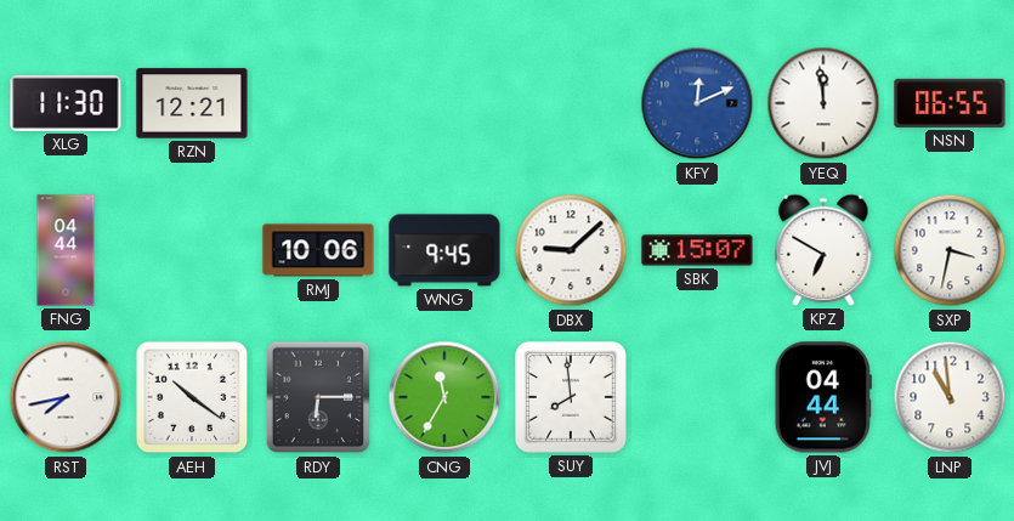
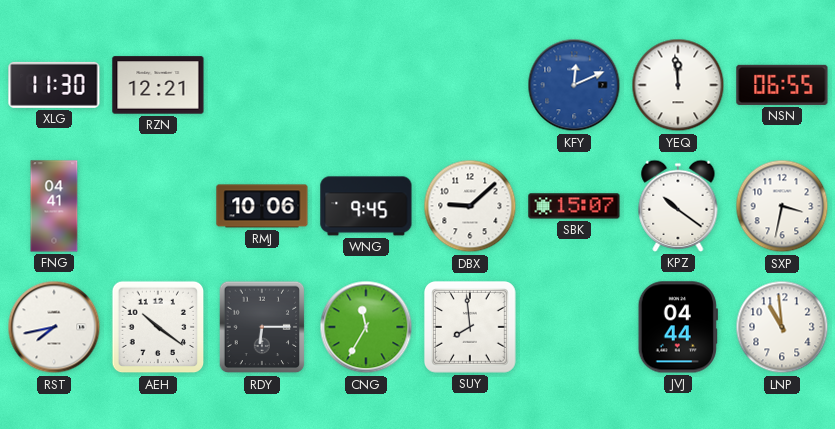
FNG: 04:44 -> 04:41
KPZ: 6:50 -> 10:21
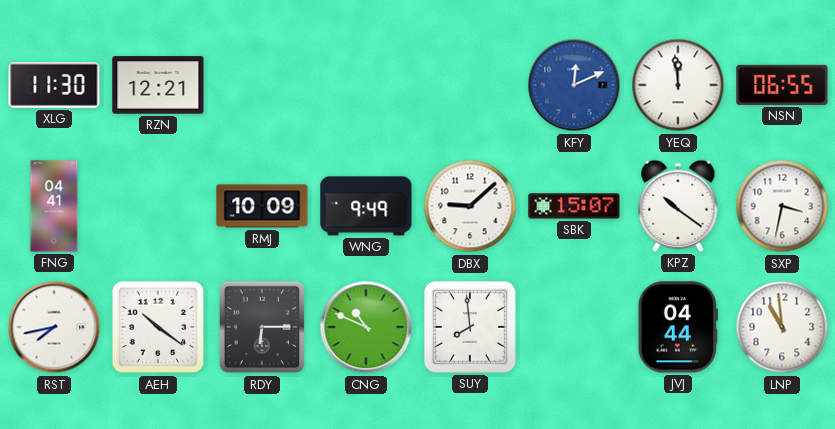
RMJ: 10:06 -> 10:09
WNG: 9:45 -> 9:49
CNG: 11:35 -> 10:49
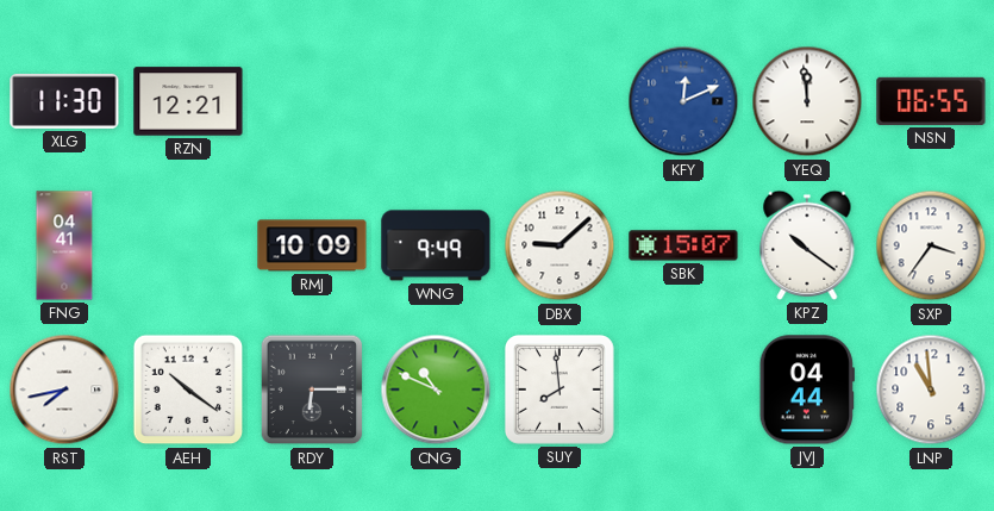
SXP: 3:32 -> 3:36
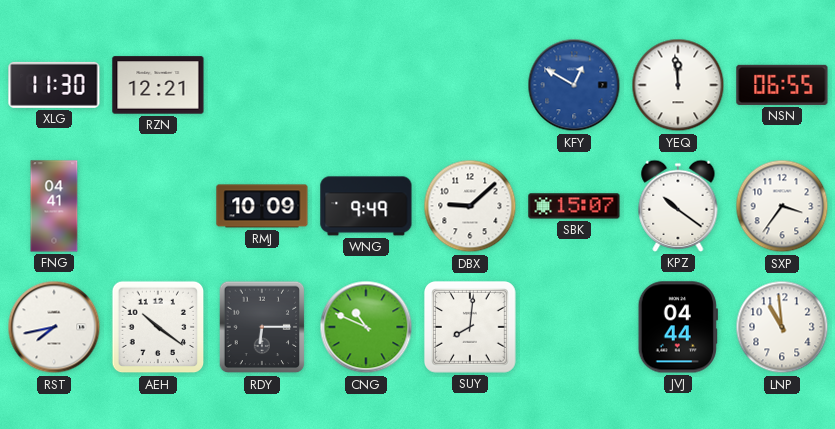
KFY: 12:11 -> 12:50
SUY: 7:59 -> 8:01
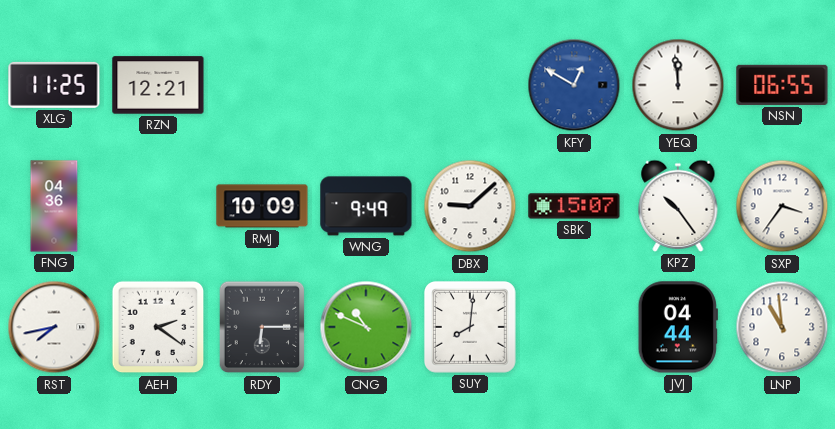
XLG: 11:30 -> 11:25
FNG: 04:41 -> 04:36
KPZ: 10:21 -> 10:24
AEH: 10:21 -> 2:21
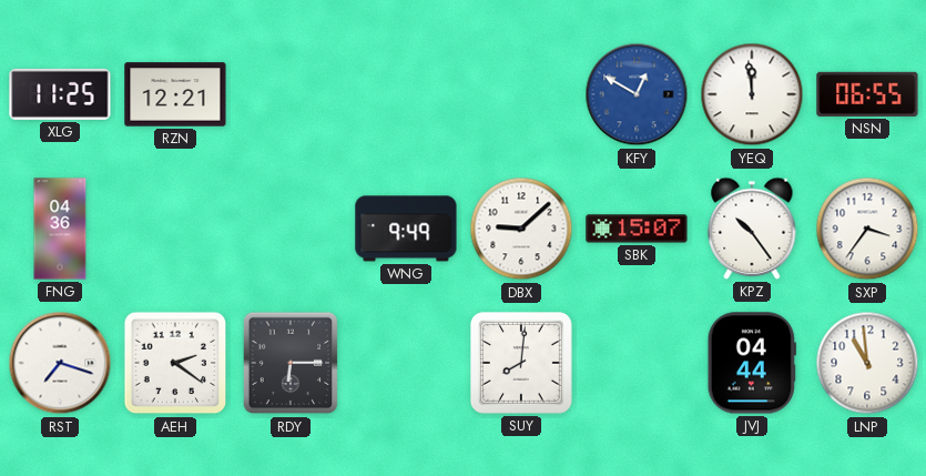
RMJ: 10:09 -> none
RST: 7:43 -> 7:18
CNG: 10:49 -> none
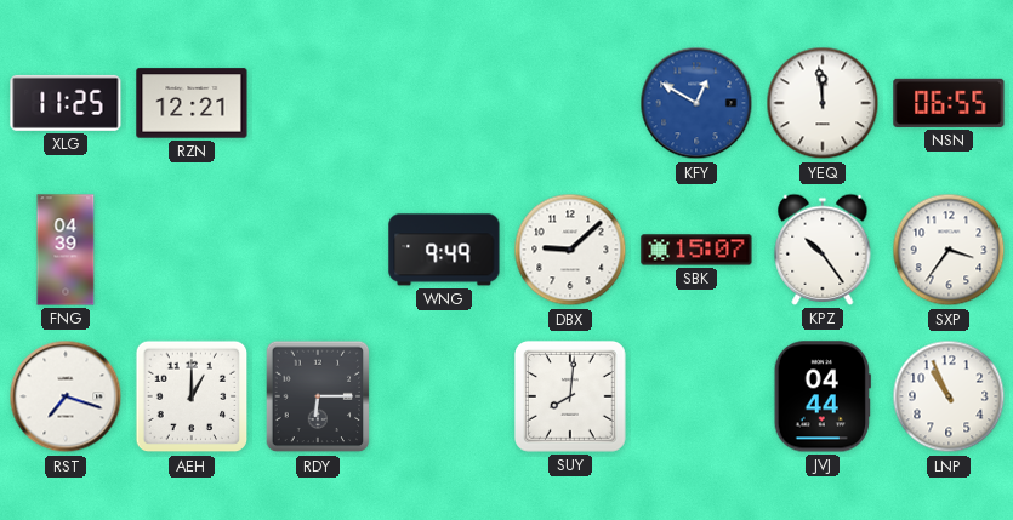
FNG: 04:36 -> 04:39
AEH: 2:21 -> 1:00
LNP: 10:59 -> 10:56
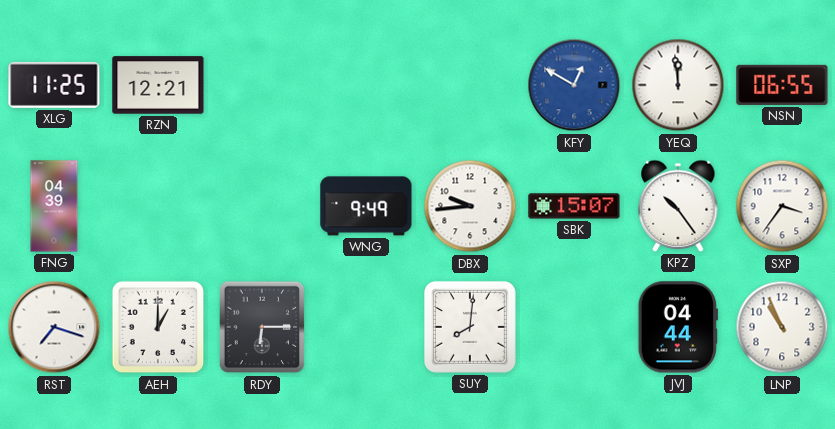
DBX: 9:08 -> 9:44
